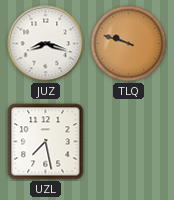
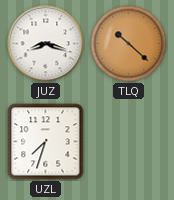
TLQ: 9:48 -> 10:22
UZL: 7:28 -> 7:33
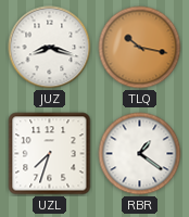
TLQ: 10:22 -> 10:17
RBR: none -> 1:21
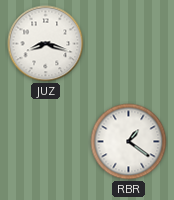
TLQ: 10:17 -> none
UZL: 7:33 -> none
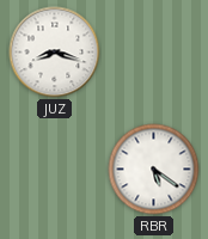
RBR: 1:21 -> 5:21
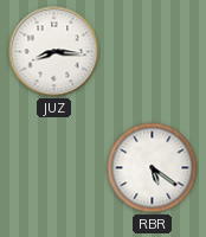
JUZ: 8:18 -> 8:16
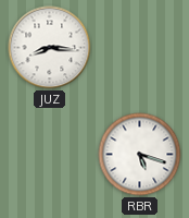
RBR: 5:21 -> 5:18
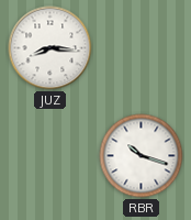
RBR: 5:18 -> 10:18
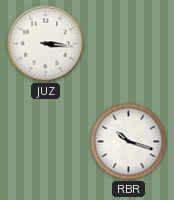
JUZ: 8:16 -> 3:16
